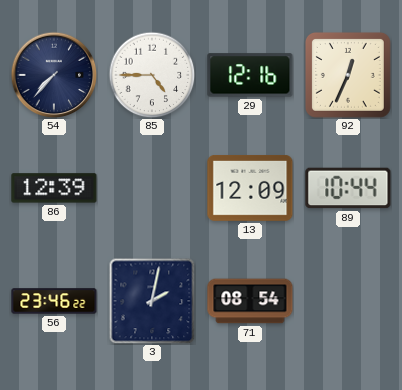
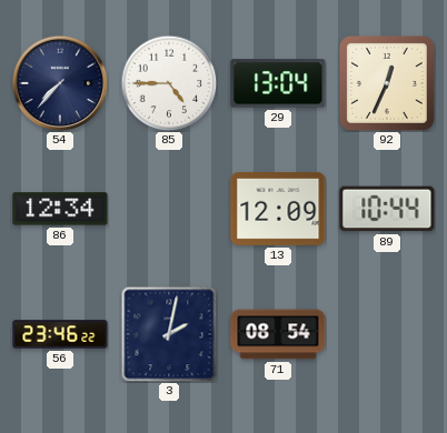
29: 12:16 -> 13:04
86: 12:39 -> 12:34
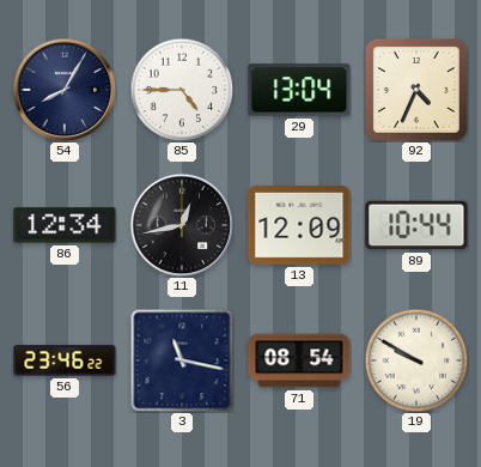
54: 7:37 -> 8:05
92: 12:34 -> 4:34
11: none -> 12:43
3: 2:02 -> 11:17
19: none -> 9:50
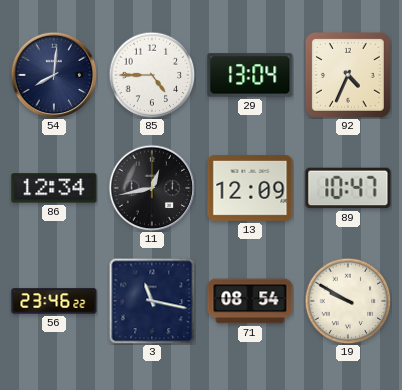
54: 8:05 -> 8:01
89: 10:44 -> 10:47
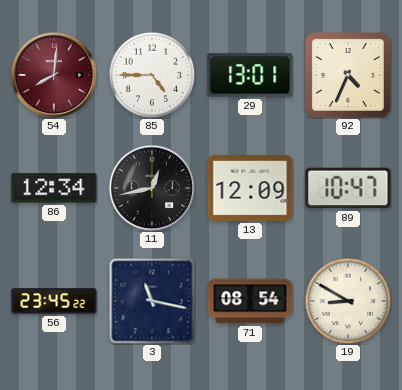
54 dial: navy -> burgundy
29: 13:04 -> 13:01
56: 23:46 -> 23:45
19: 9:50 -> 8:50
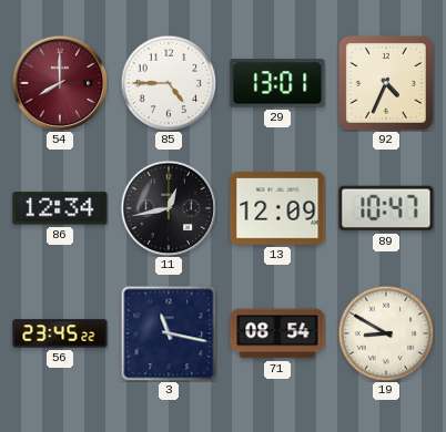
54: 8:01 -> 8:00
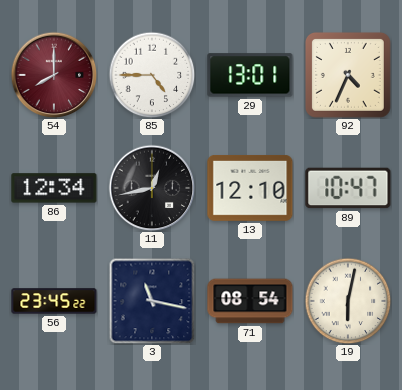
13: 12:09 -> 12:10
19: 8:50 -> 6:02
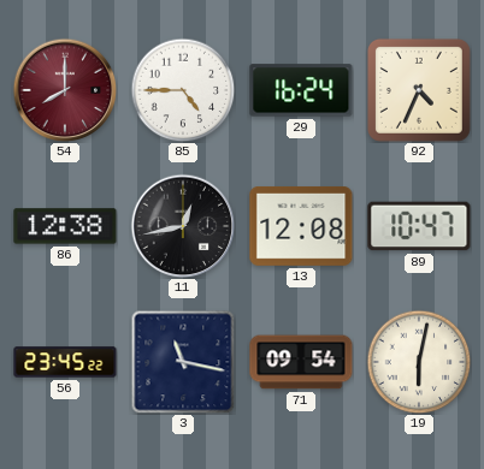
29: 13:01 -> 16:24
86: 12:34 -> 12:38
13: 12:10 -> 12:08
71: 08:54 -> 09:54
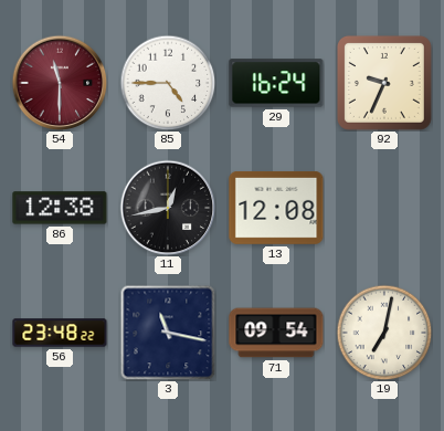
54: 8:00 -> 11:30
92: 4:34 -> 9:34
89: 10:47 -> none
56: 23:45 -> 23:48
19: 6:02 -> 7:02
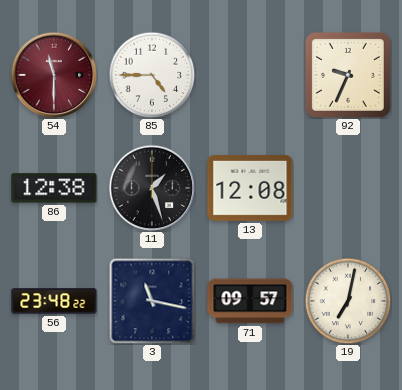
29: 16:24 -> none
11: 12:43 -> 1:27
71: 09:54 -> 09:57
